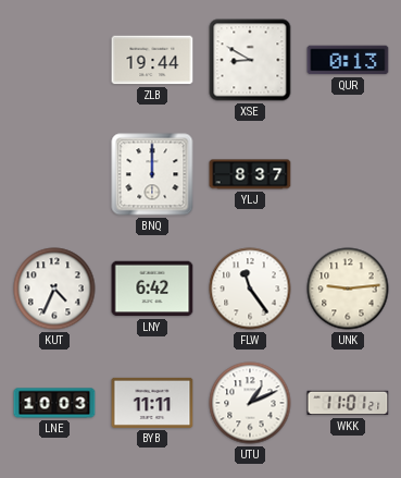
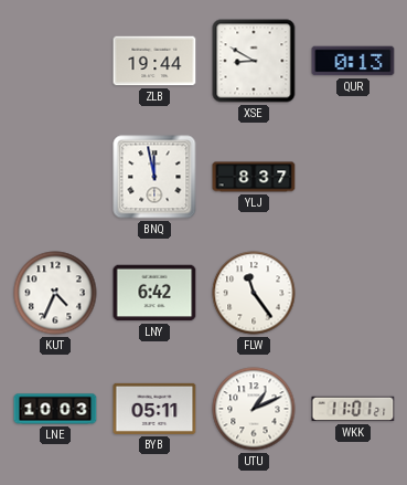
BNQ: 12:00 -> 11:58
UNK: 9:14 -> none
BYB: 11:11 -> 05:11
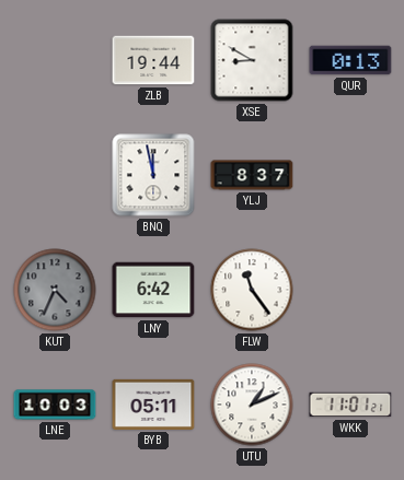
KUT dial: white -> grey
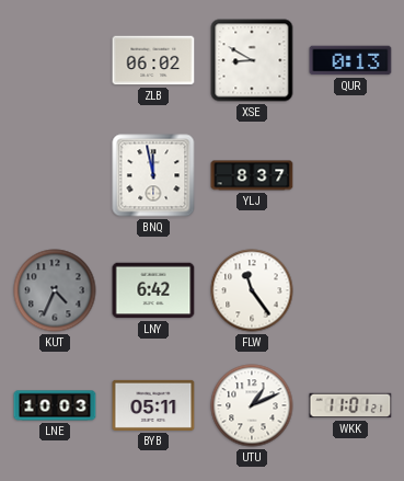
ZLB: 19:44 -> 06:02
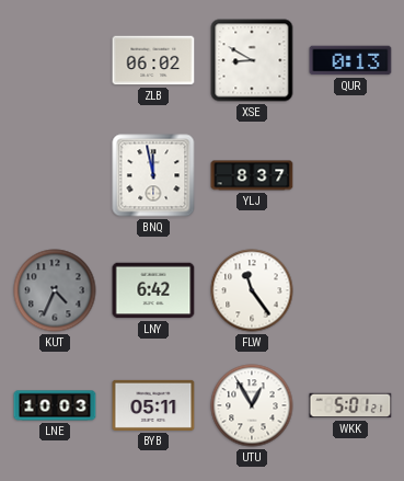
UTU: 1:11 -> 12:55
WKK: 11:01 -> 5:01
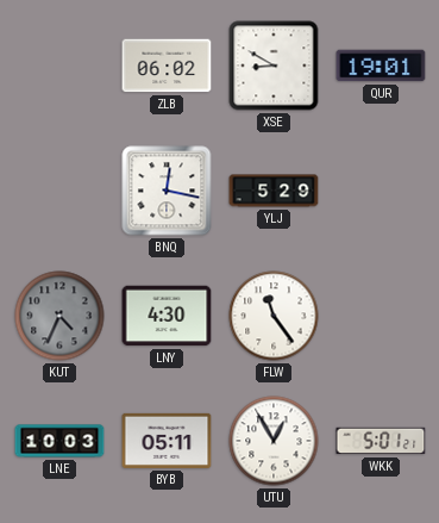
QUR: 0:13 -> 19:01
BNQ: 11:58 -> 12:17
YLJ: 8:37 -> 5:29
LNY: 6:42 -> 4:30
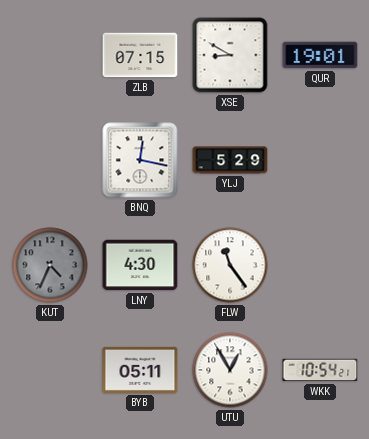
ZLB: 06:02 -> 07:15
LNE: 10:03 -> none
WKK: 5:01 -> 10:54
